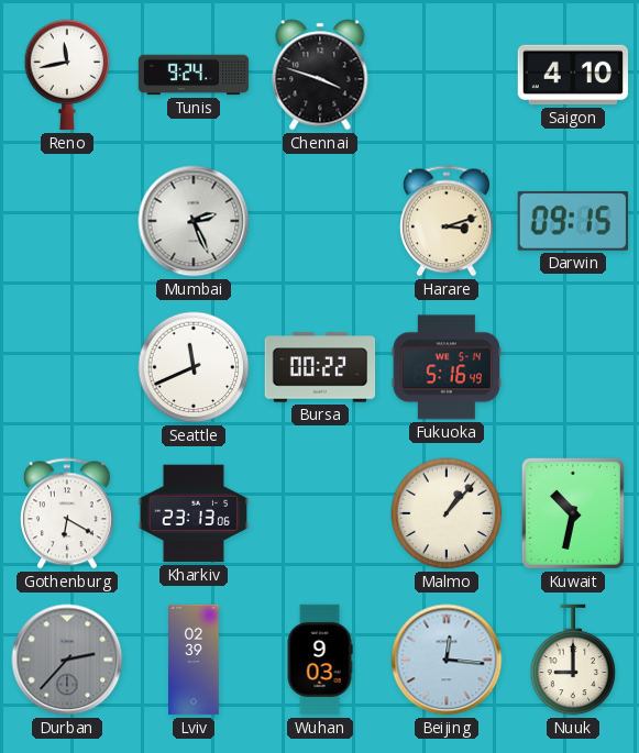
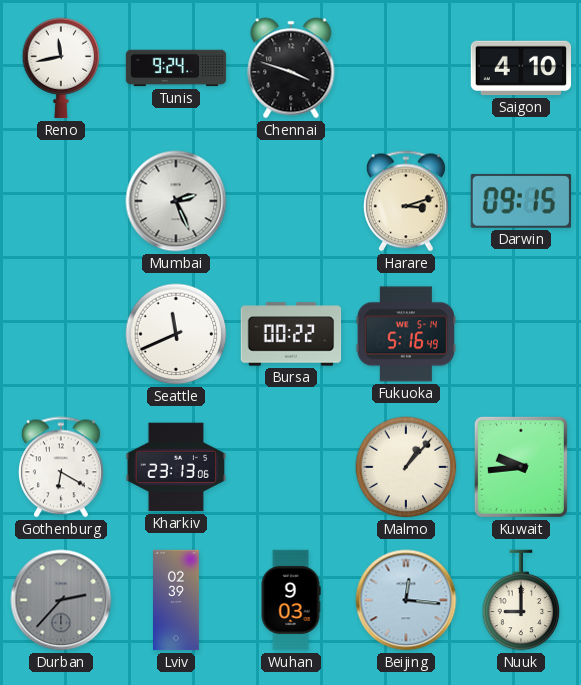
Kuwait: 10:32 -> 9:44
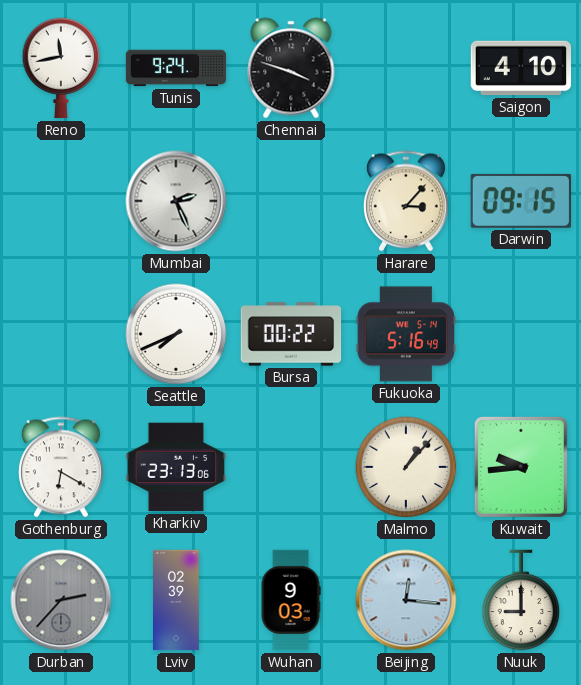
Harare: 3:12 -> 3:07
Seattle: 11:41 -> 7:41
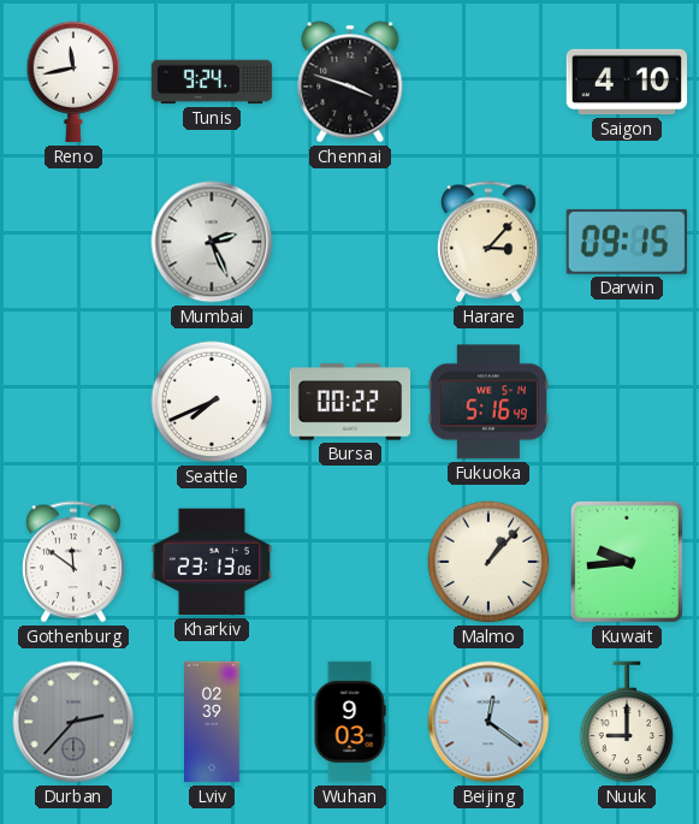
Gothenburg: 6:20 -> 11:51
Beijing: 12:16 -> 12:21
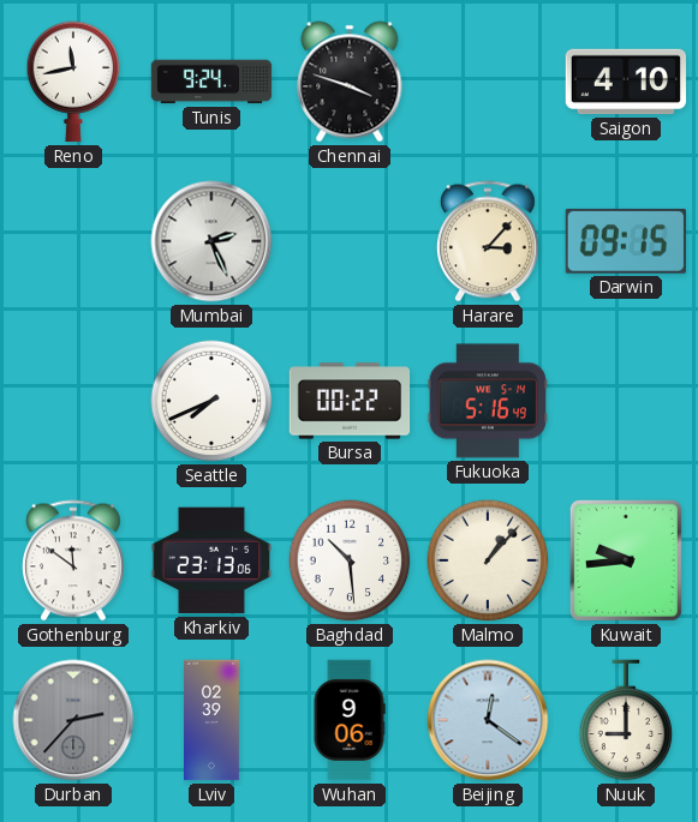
Baghdad: none -> 10:29
Wuhan: 9:03 -> 9:06
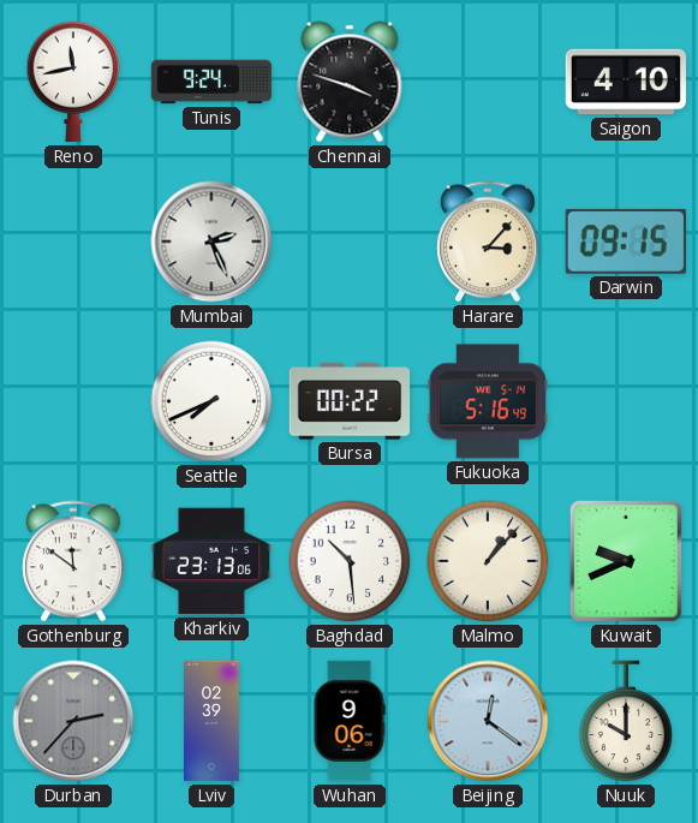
Kuwait: 9:44 -> 9:41
Nuuk: 9:00 -> 10:00
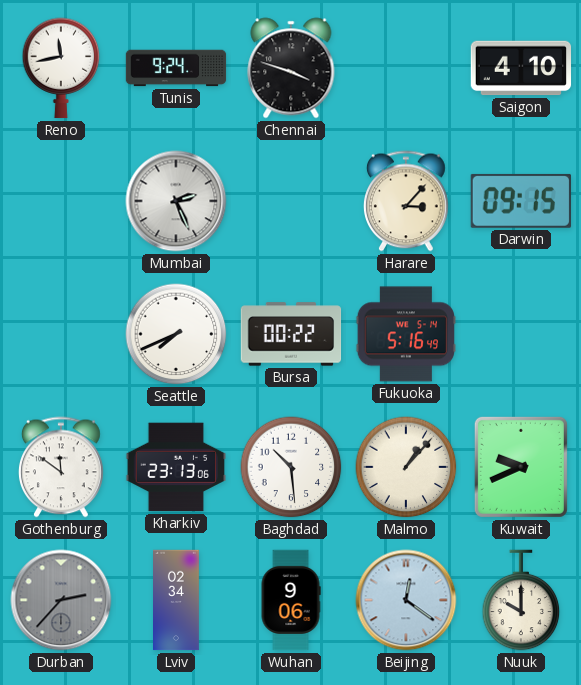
Lviv: 02:39 -> 02:34
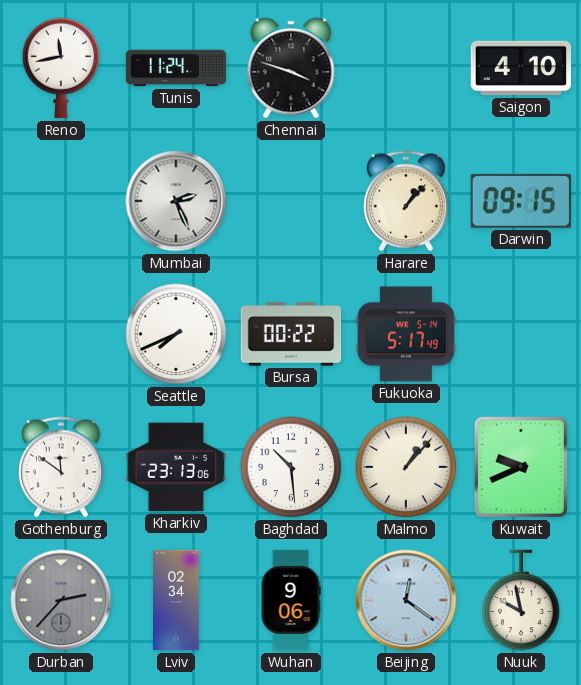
Tunis: 9:24 -> 11:24
Harare: 3:07 -> 1:07
Fukuoka: 5:16 -> 5:17
Nuuk: 10:00 -> 9:58
